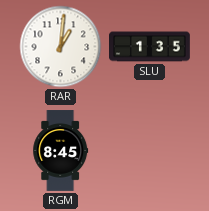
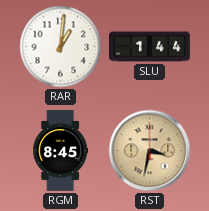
SLU: 1:35 -> 1:44
RST: none -> 3:32
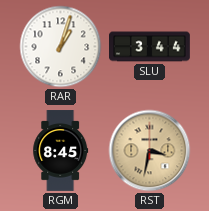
RAR: 1:01 -> 1:03
SLU: 1:44 -> 3:44
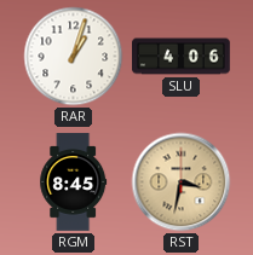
SLU: 3:44 -> 4:06
